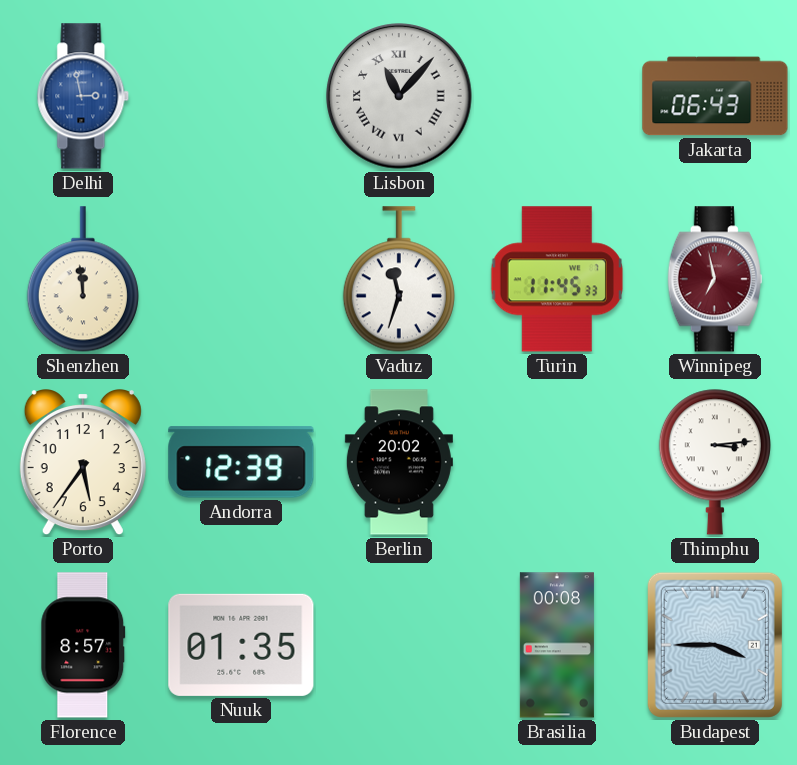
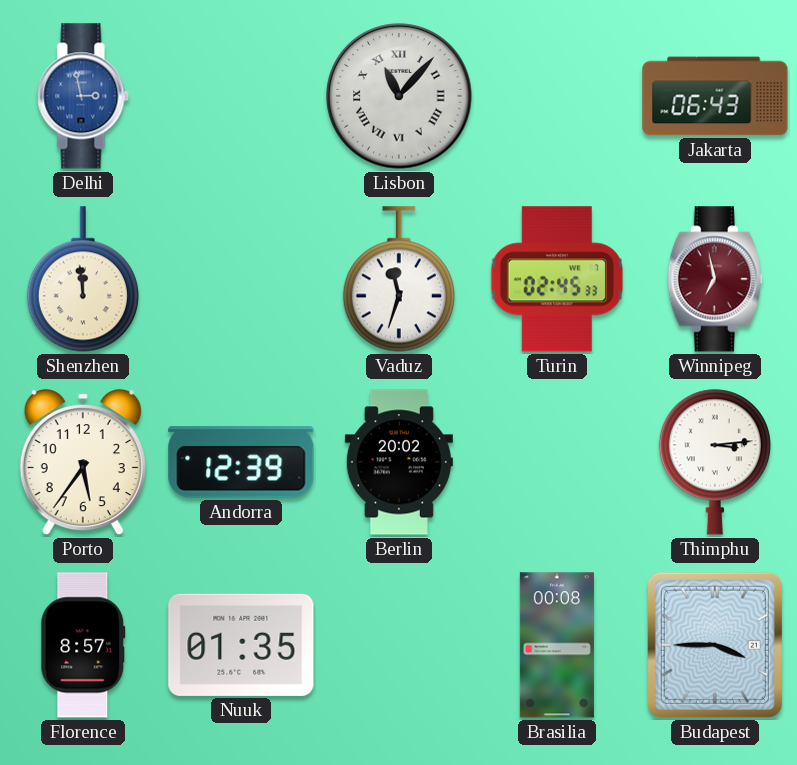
Turin: 11:45 -> 02:45
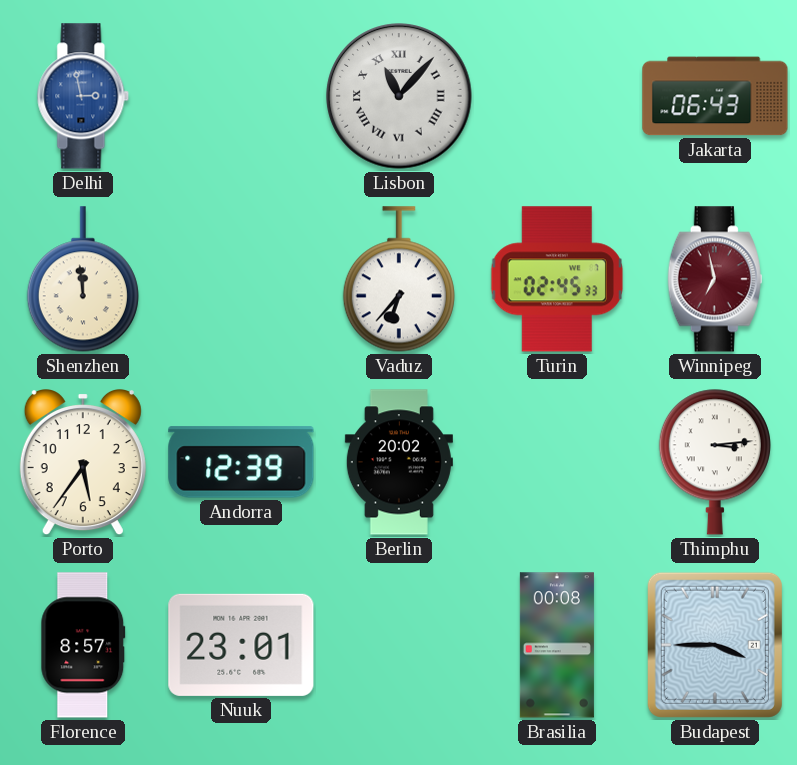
Vaduz: 11:33 -> 6:37
Nuuk: 01:35 -> 23:01
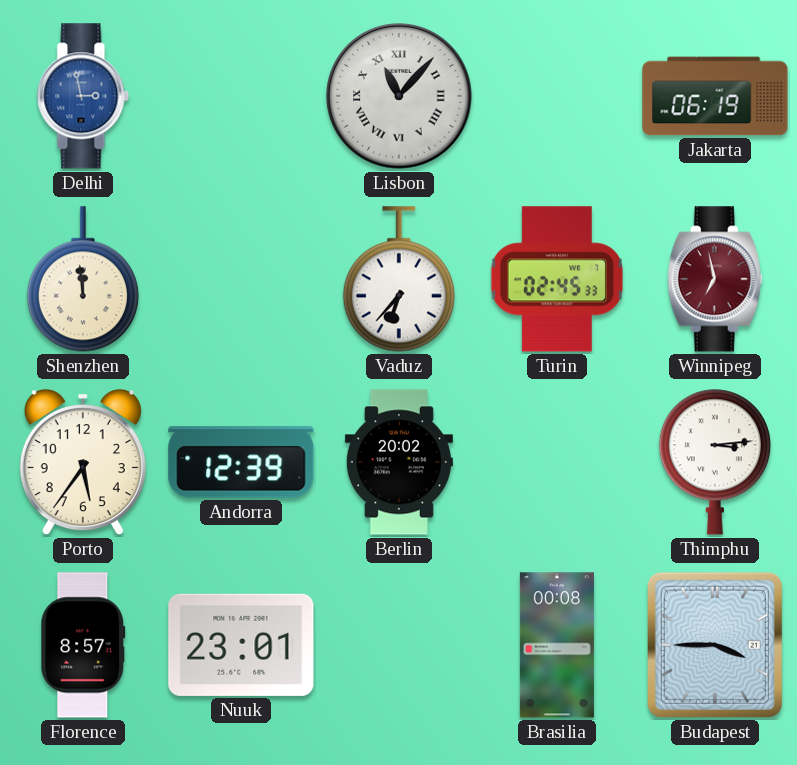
Jakarta: 06:43 -> 06:19
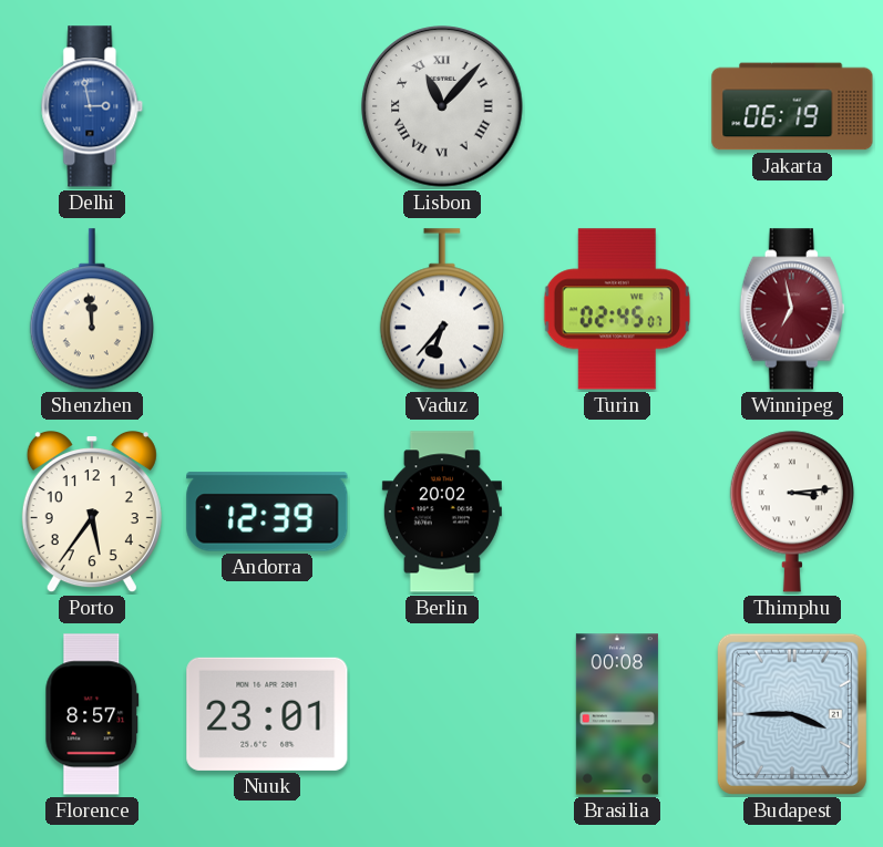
Turin: 02:45:33 -> 02:45:07
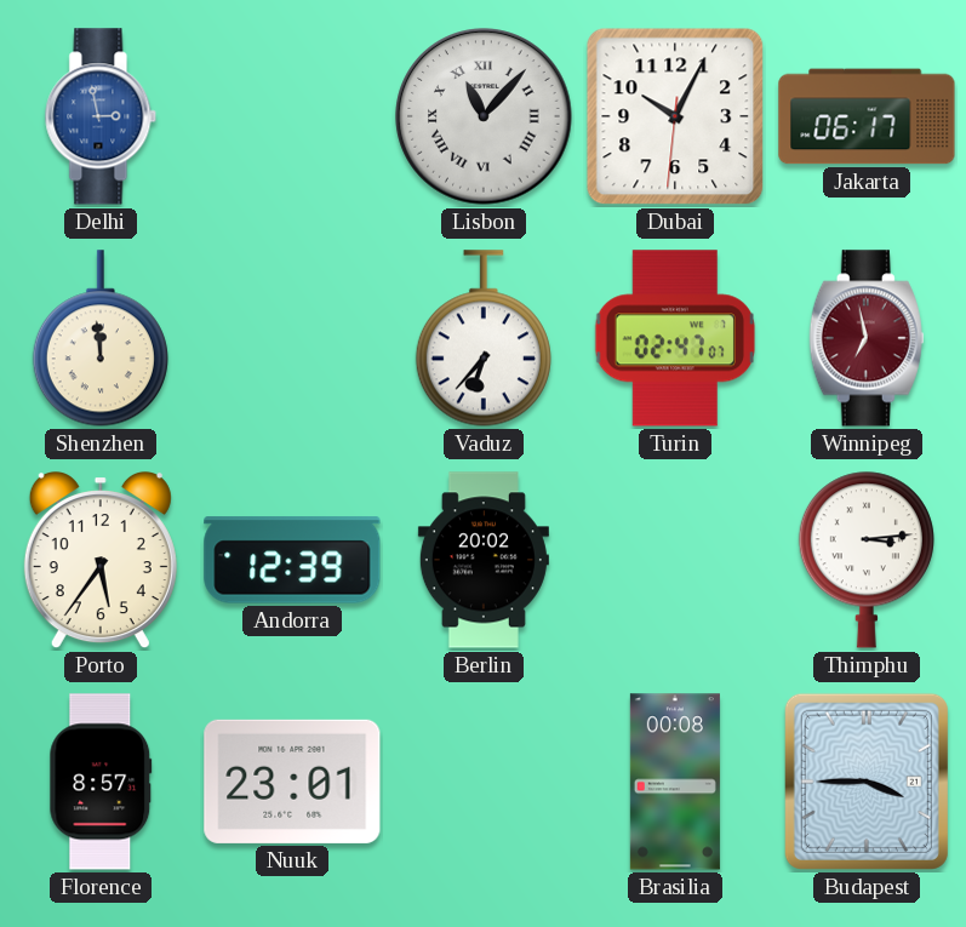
Dubai: none -> 10:04
Jakarta: 06:19 -> 06:17
Turin: 02:45 -> 02:47
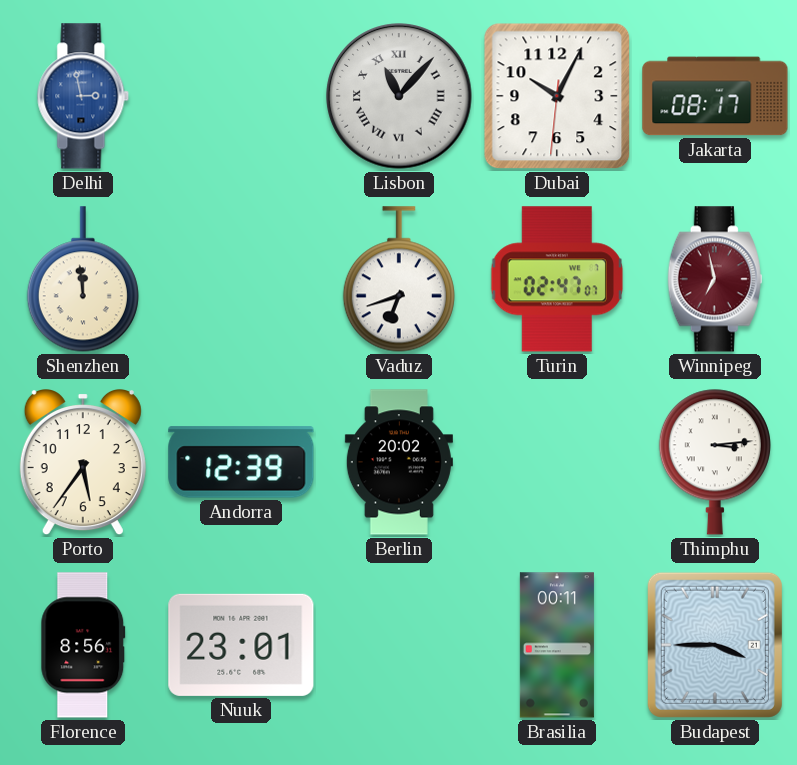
Jakarta: 06:17 -> 08:17
Vaduz: 6:37 -> 6:42
Florence: 8:57 -> 8:56
Brasilia: 00:08 -> 00:11
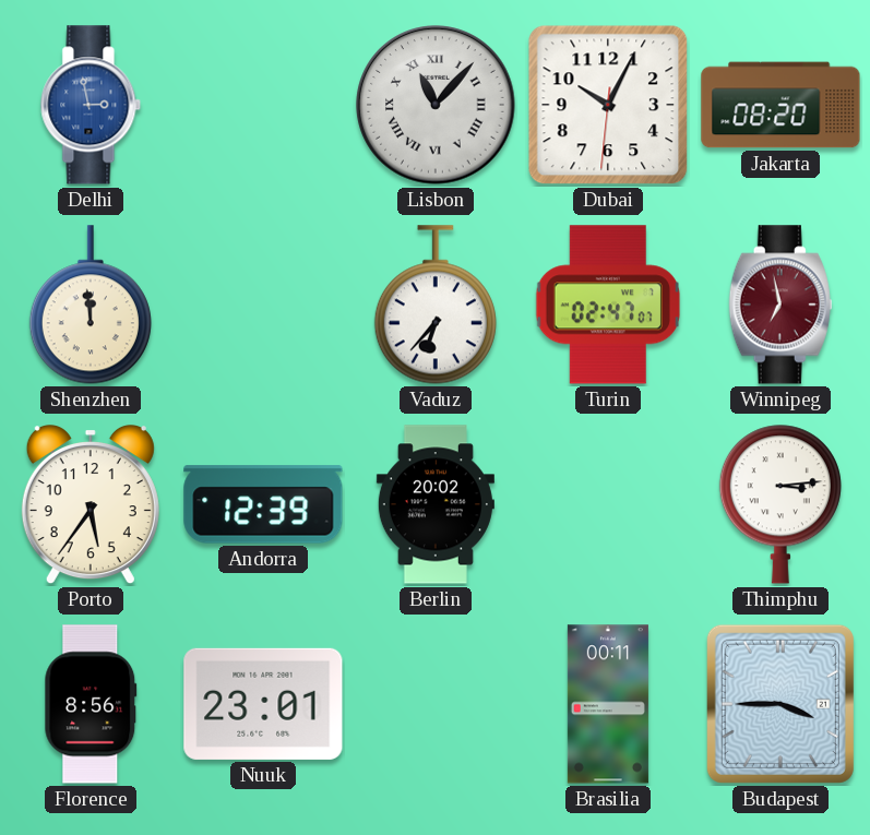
Jakarta: 08:17 -> 08:20
Vaduz: 6:42 -> 6:37
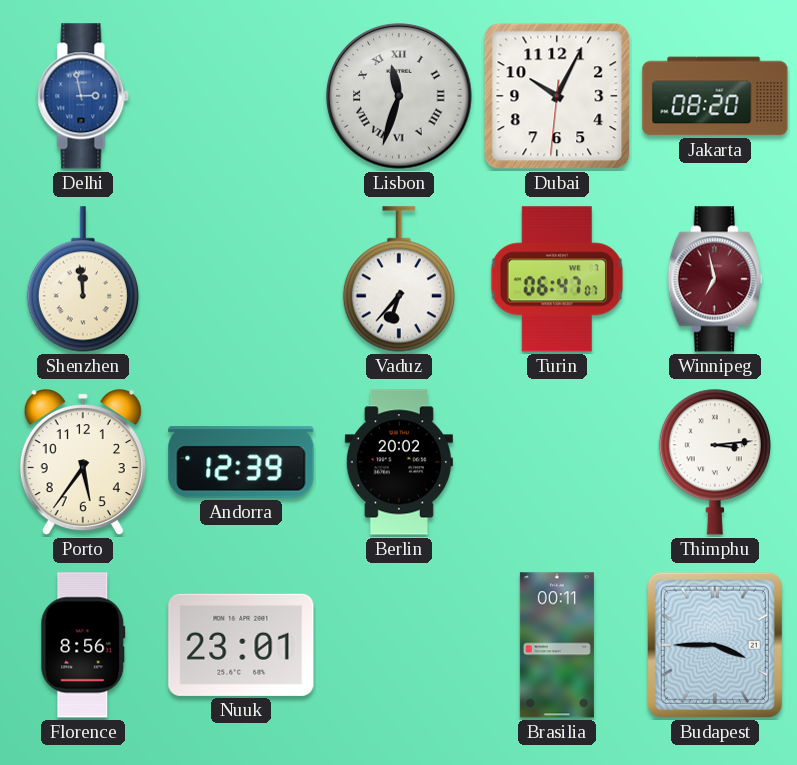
Lisbon: 11:07 -> 11:33
Turin: 02:47 -> 06:47
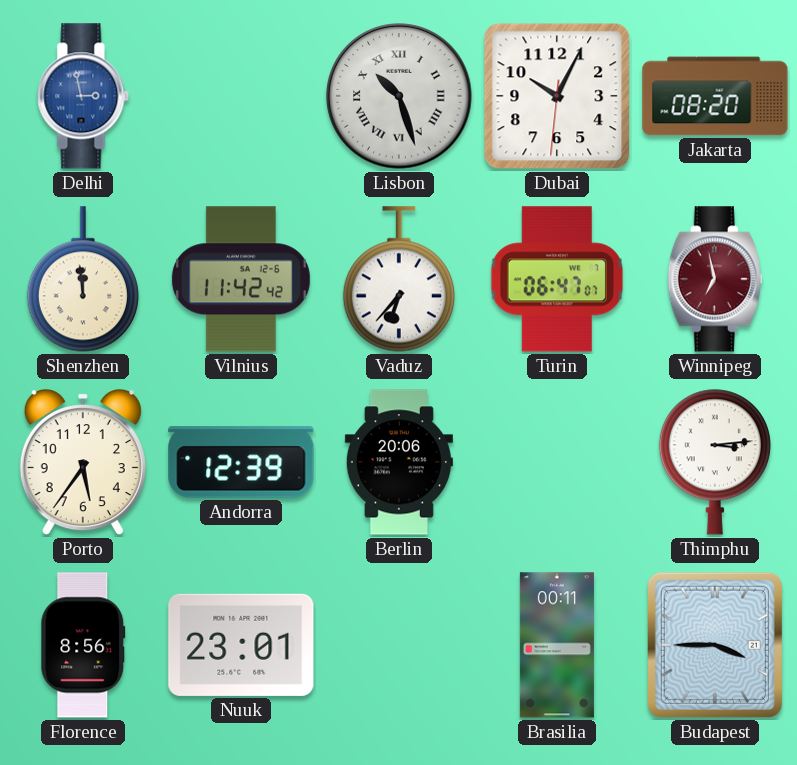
Lisbon: 11:33 -> 10:27
Vilnius: none -> 11:42
Berlin: 20:02 -> 20:06
